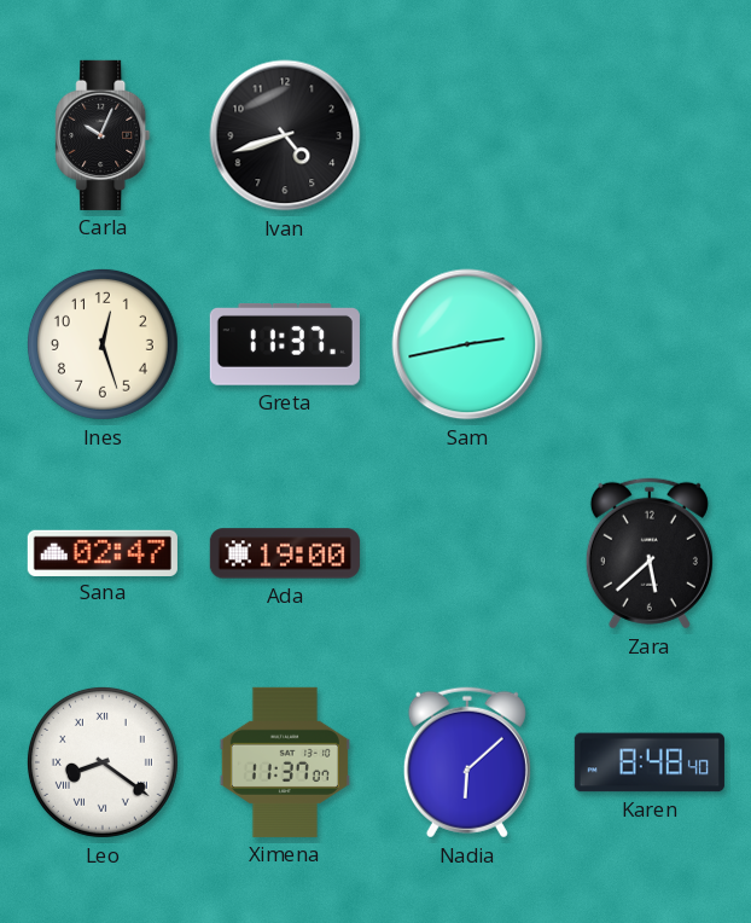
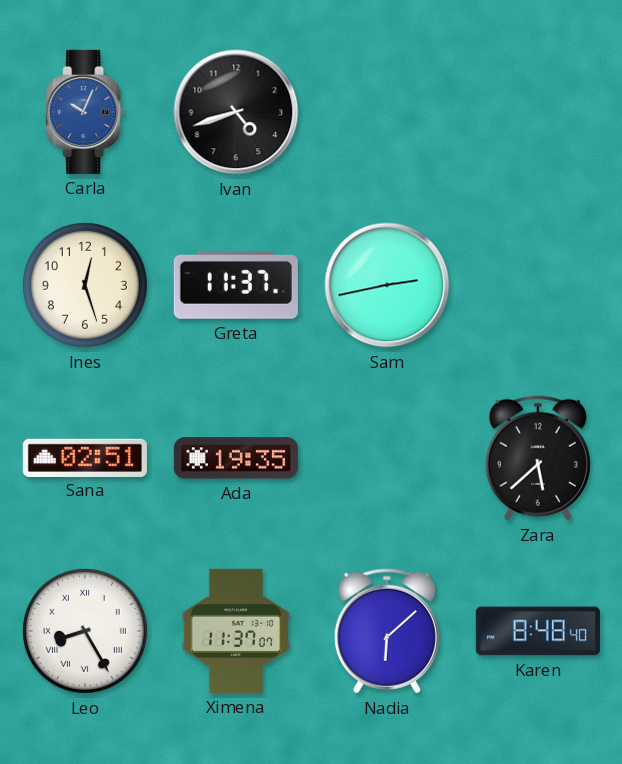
Carla dial: black -> blue
Sana: 02:47 -> 02:51
Ada: 19:00 -> 19:35
Leo: 8:21 -> 8:25
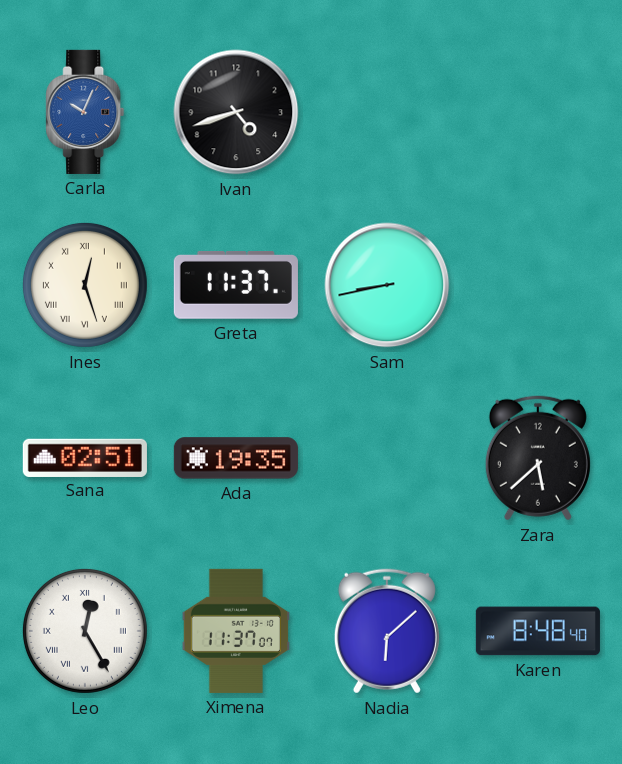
Ines numerals: Arabic -> Roman
Sam: 2:43 -> 8:43
Leo: 8:25 -> 12:25
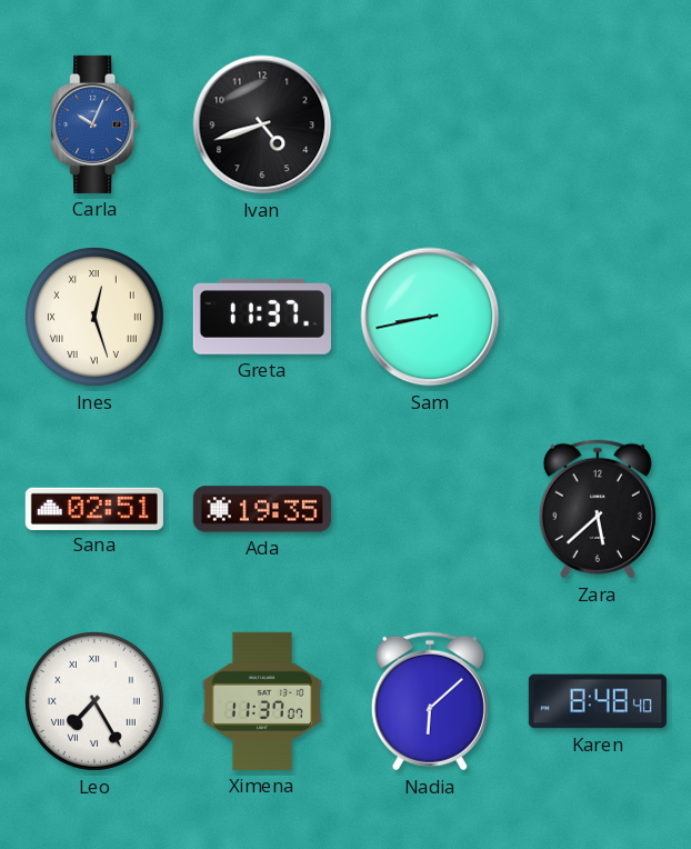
Leo: 12:25 -> 7:25
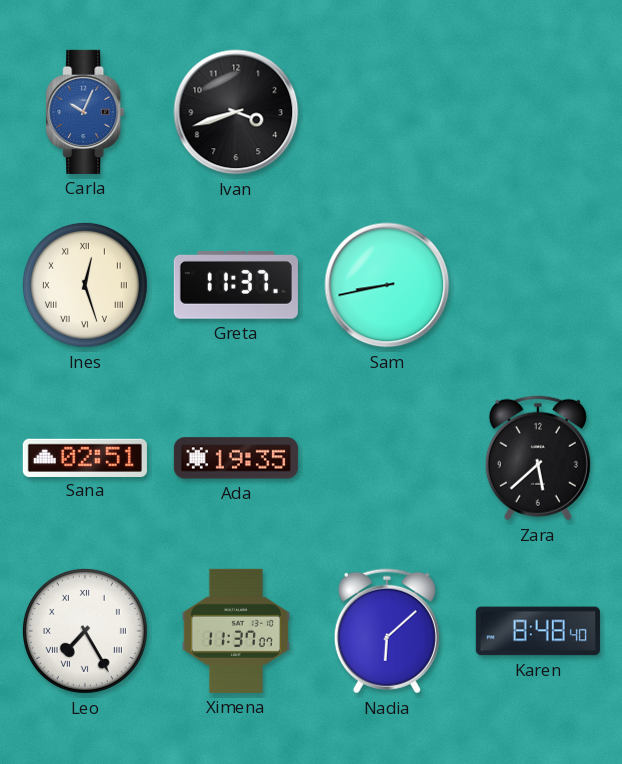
Ivan: 4:42 -> 3:42
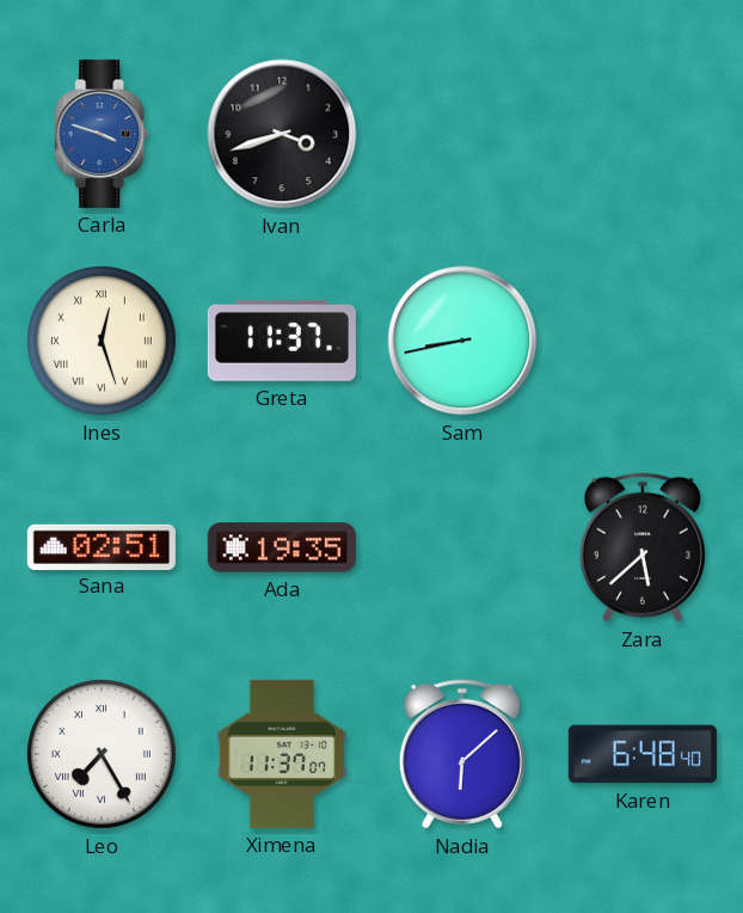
Carla: 10:04 -> 3:48
Karen: 8:48 -> 6:48
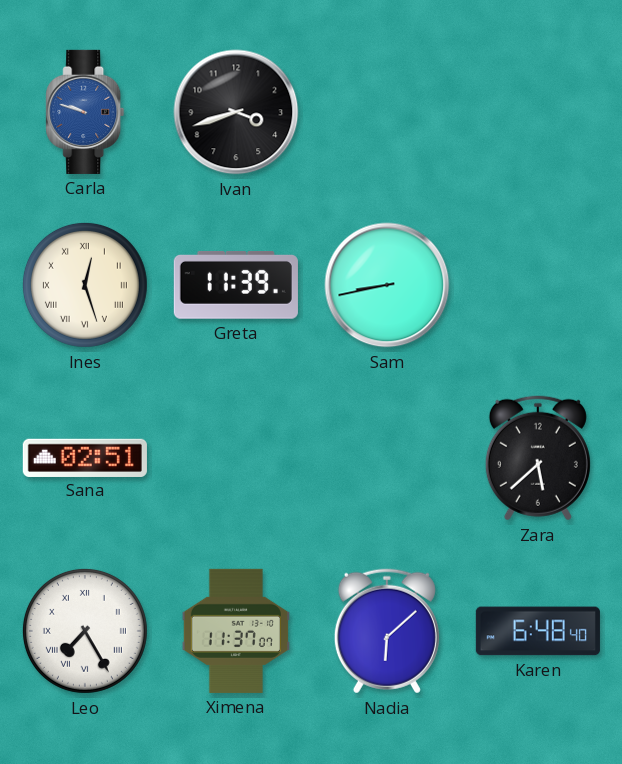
Carla: 3:48 -> 9:48
Greta: 11:37 -> 11:39
Ada: 19:35 -> none
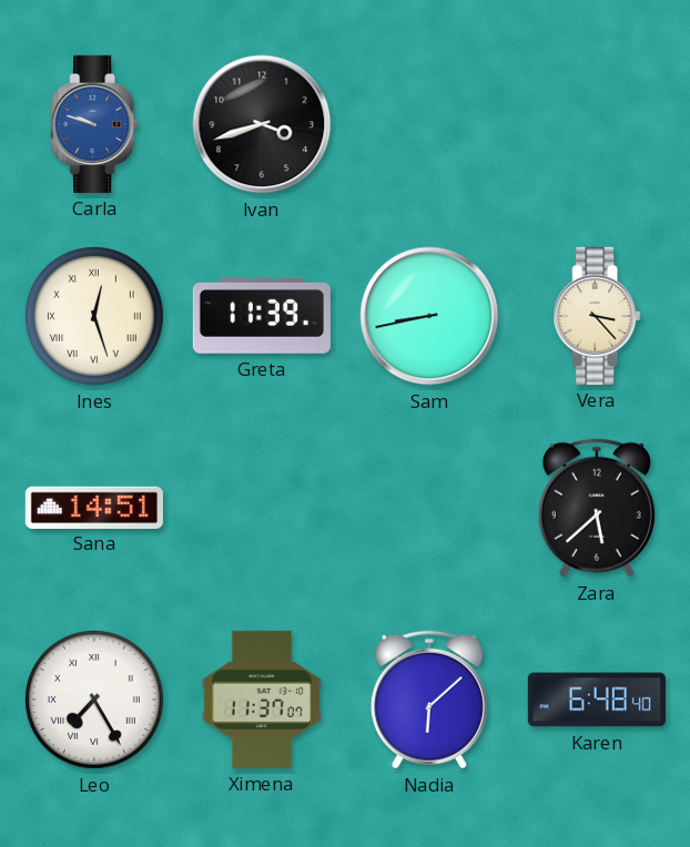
Vera: none -> 3:23
Sana: 02:51 -> 14:51
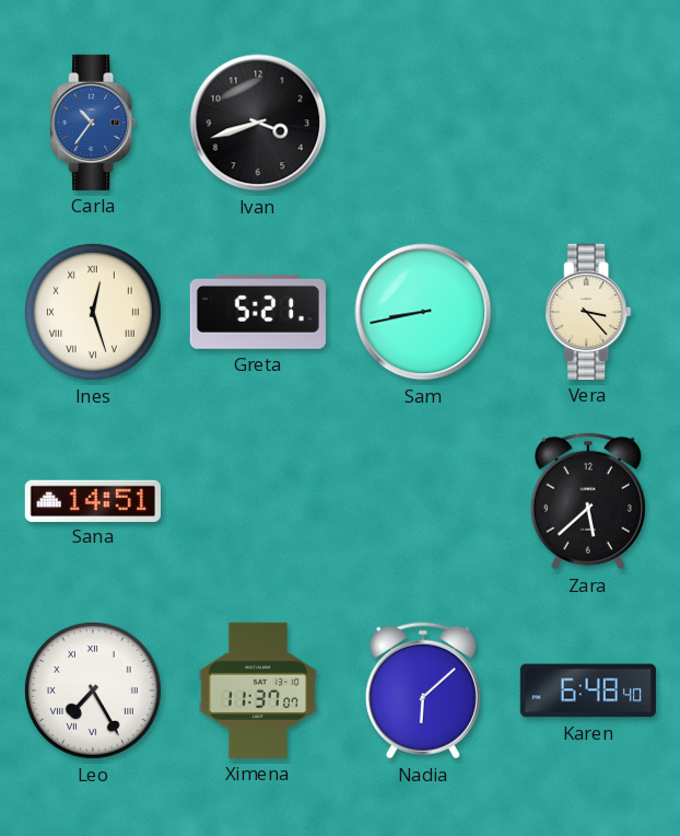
Carla: 9:48 -> 10:36
Greta: 11:39 -> 5:21
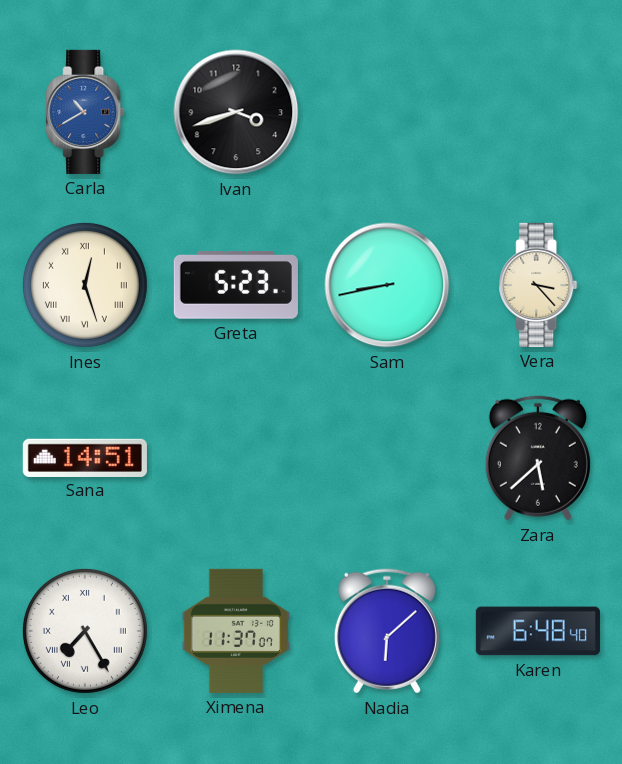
Carla: 10:36 -> 10:40
Greta: 5:21 -> 5:23
